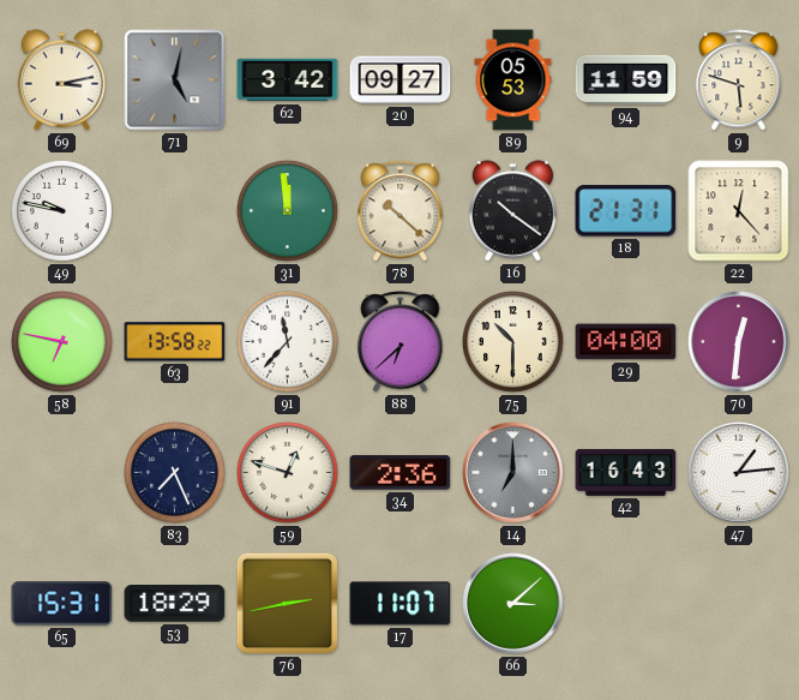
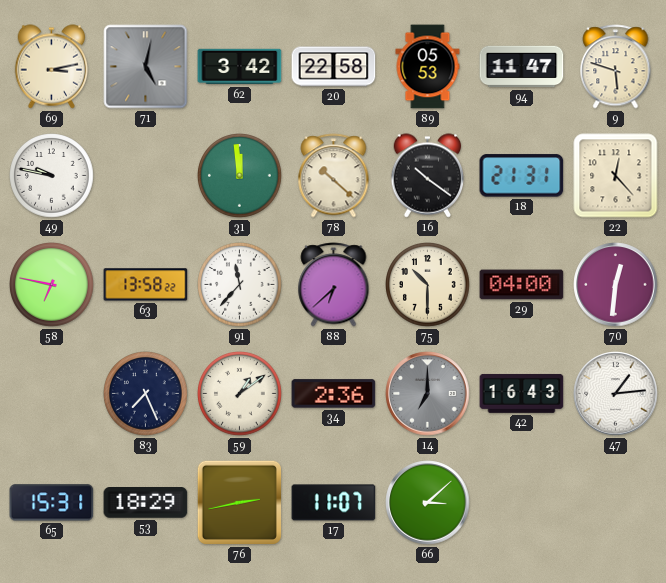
20: 09:27 -> 22:58
94: 11:59 -> 11:47
59: 12:48 -> 1:09
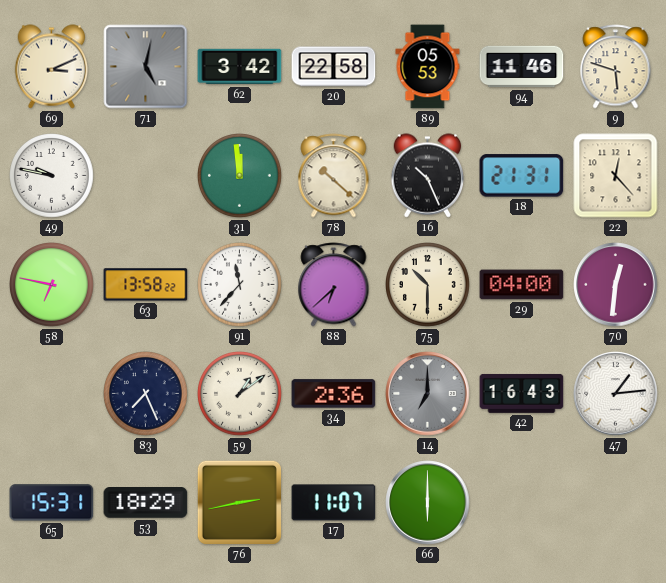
69: 3:13 -> 3:11
94: 11:47 -> 11:46
16: 10:21 -> 10:26
66: 3:08 -> 6:00
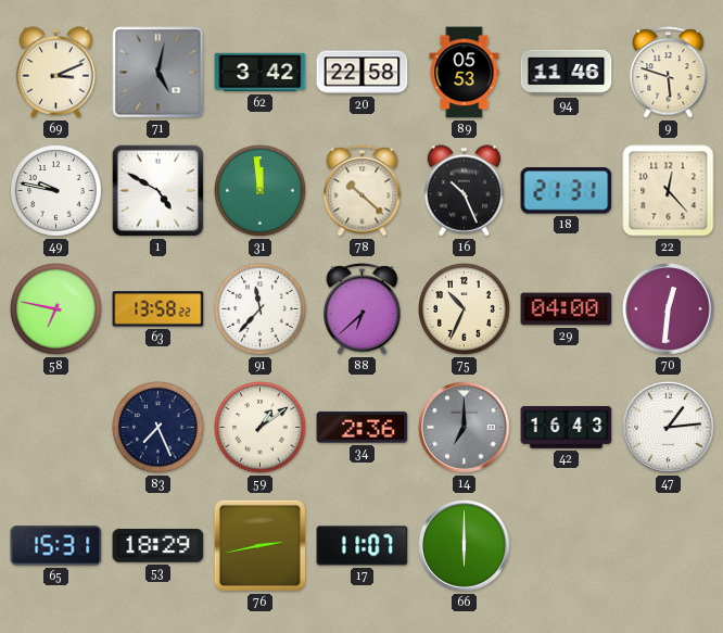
1: none -> 4:50
75: 10:30 -> 10:34
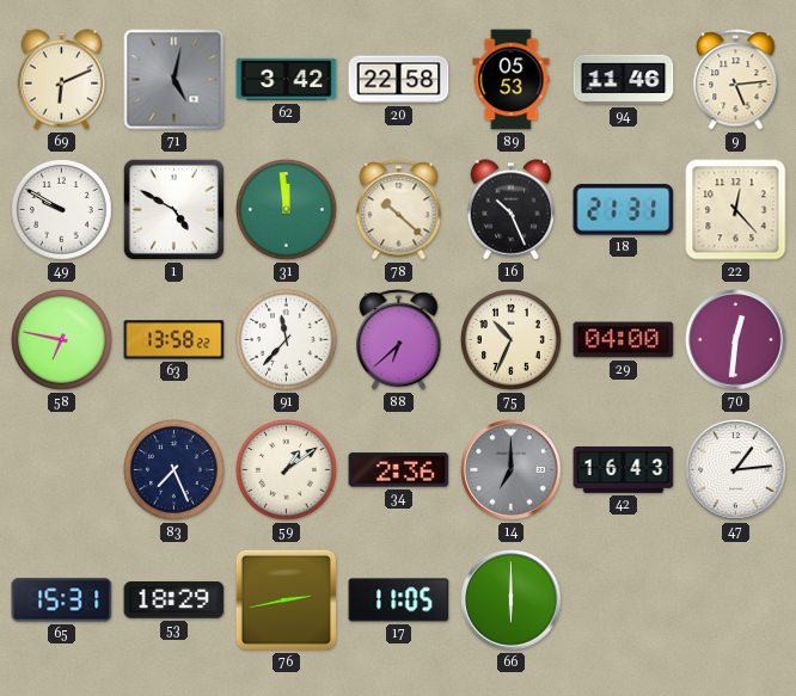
69: 3:11 -> 6:11
9: 5:48 -> 5:14
49: 9:47 -> 9:50
17: 11:07 -> 11:05
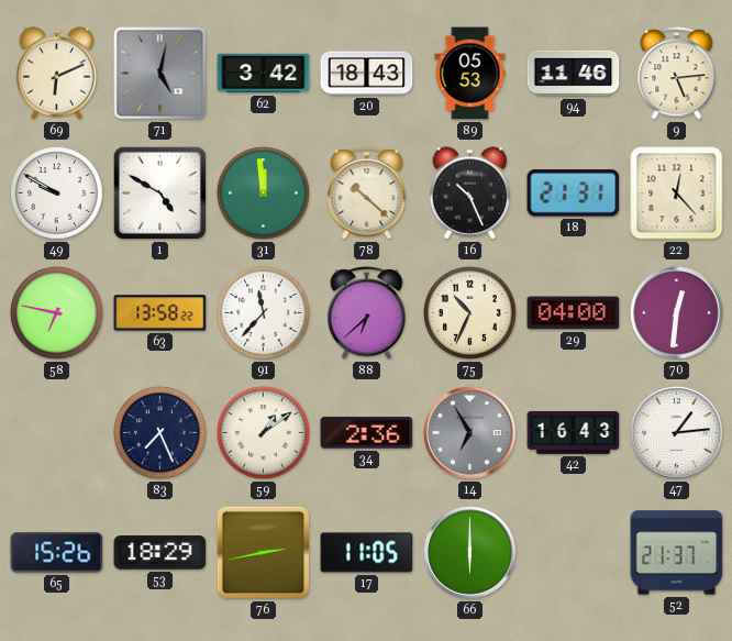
20: 22:58 -> 18:43
14: 7:00 -> 6:55
65: 15:31 -> 15:26
52: none -> 21:37
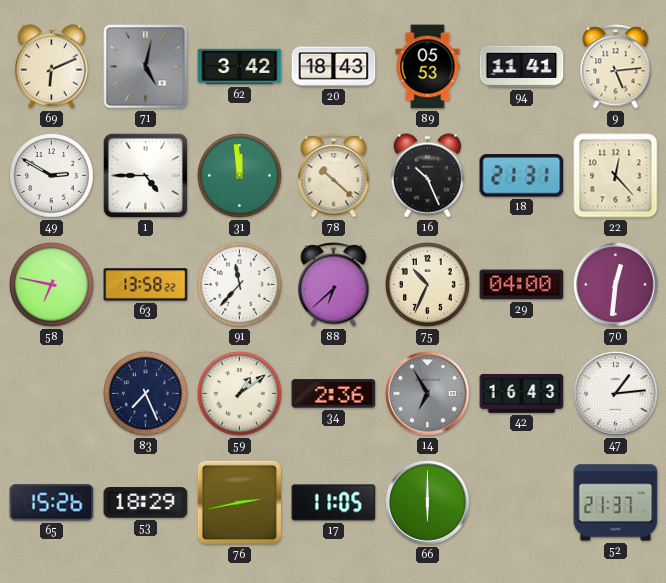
94: 11:46 -> 11:41
49: 9:50 -> 2:50
1: 4:50 -> 4:45
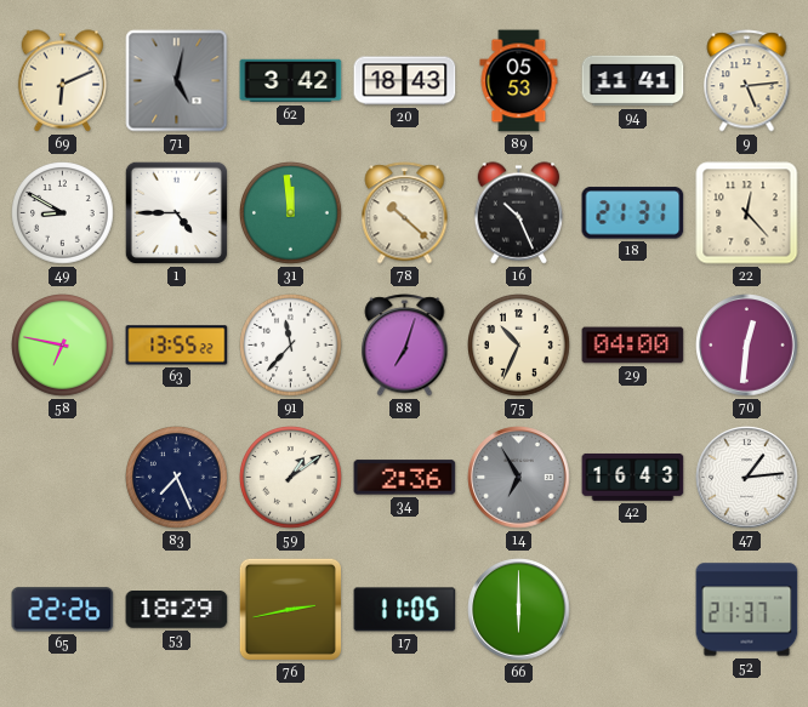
49: 2:50 -> 8:50
63: 13:58 -> 13:55
88: 6:38 -> 7:03
65: 15:26 -> 22:26
